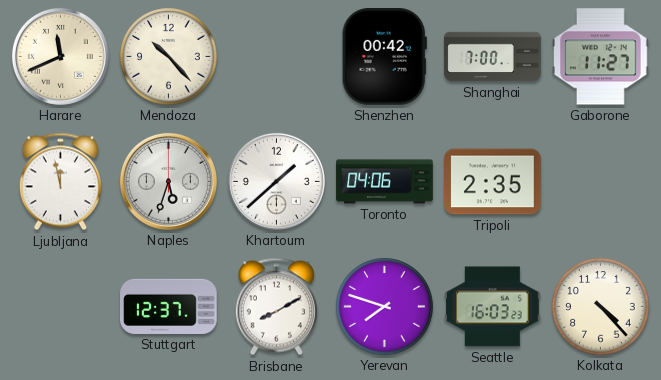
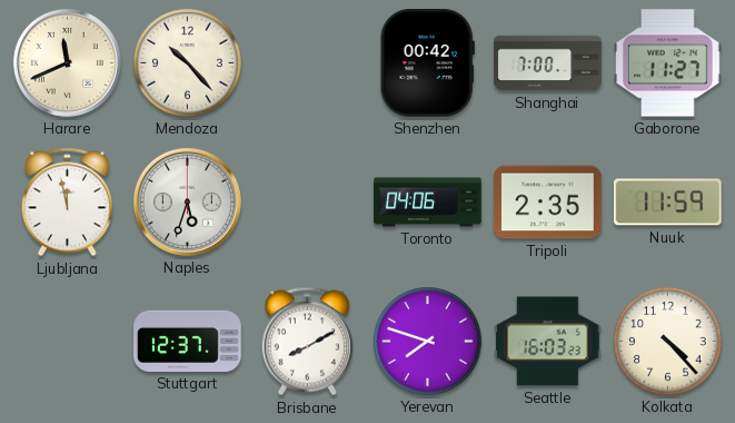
Khartoum: 1:38 -> none
Nuuk: none -> 11:59
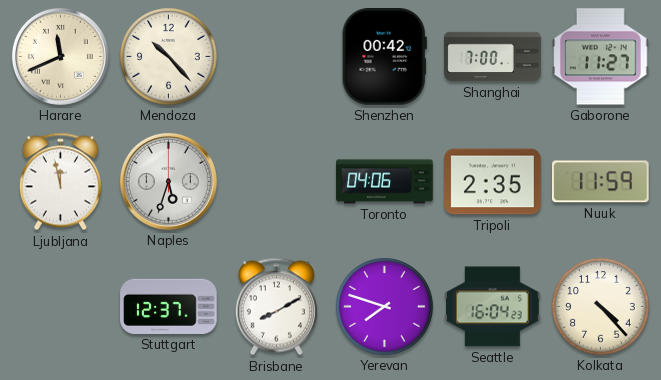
Seattle: 16:03 -> 16:04
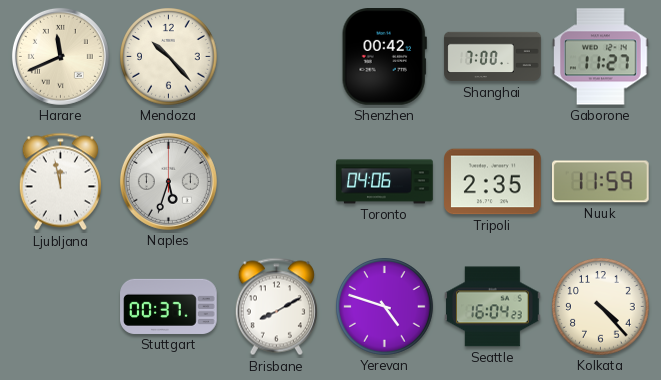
Stuttgart: 12:37 -> 00:37
Yerevan: 7:48 -> 4:48
